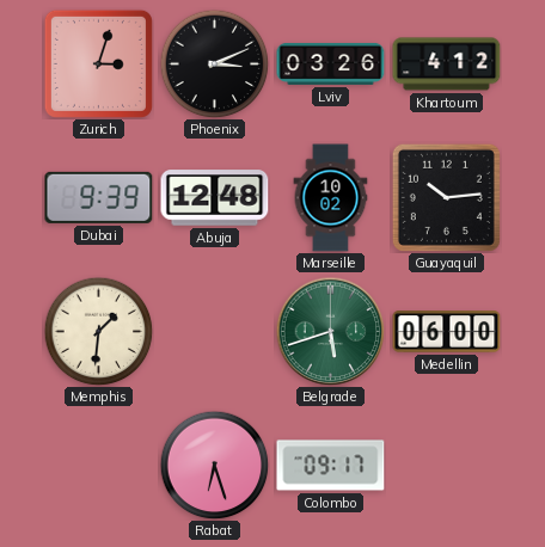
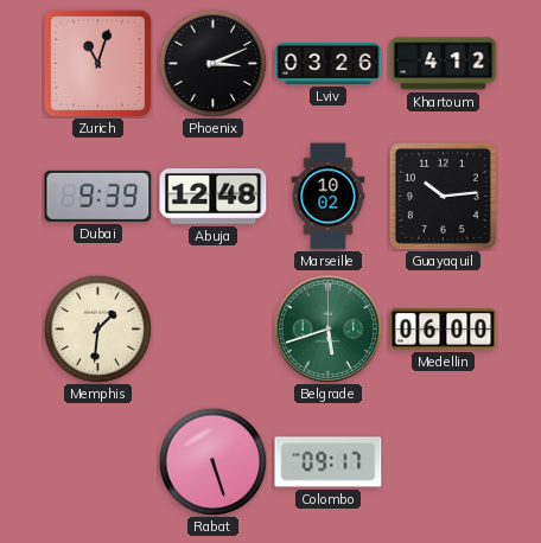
Zurich: 3:03 -> 11:03
Rabat: 6:27 -> 5:27
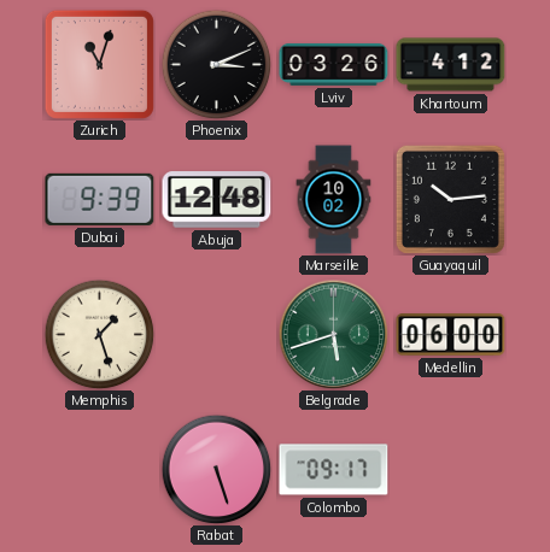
Memphis: 1:31 -> 1:27
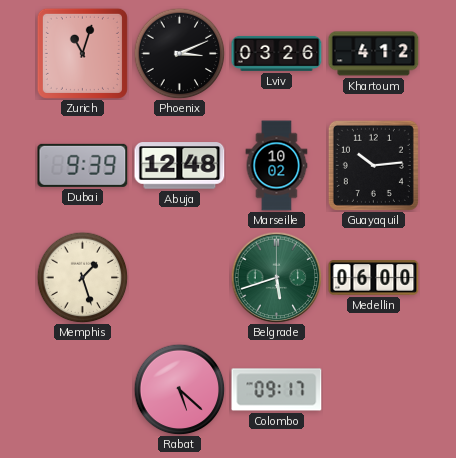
Rabat: 5:27 -> 5:22
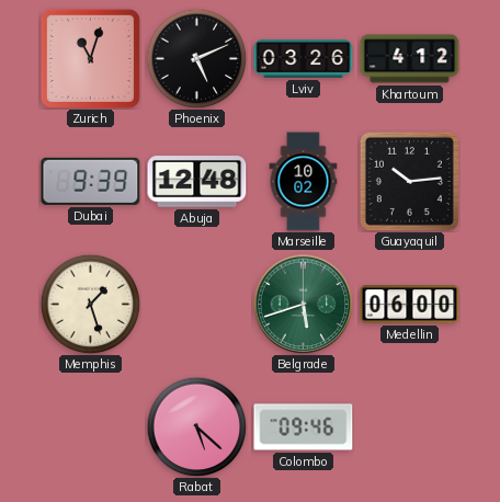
Phoenix: 3:11 -> 5:11
Colombo: 09:17 -> 09:46
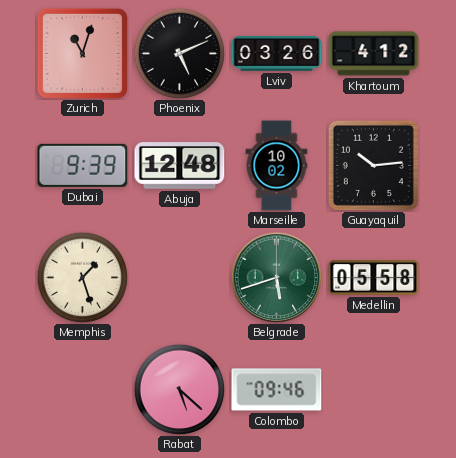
Medellin: 06:00 -> 05:58
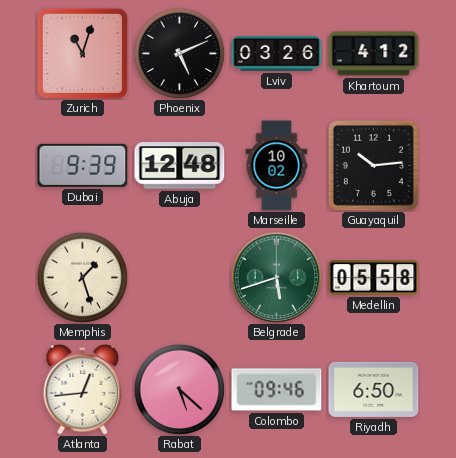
Atlanta: none -> 12:44
Riyadh: none -> 6:50
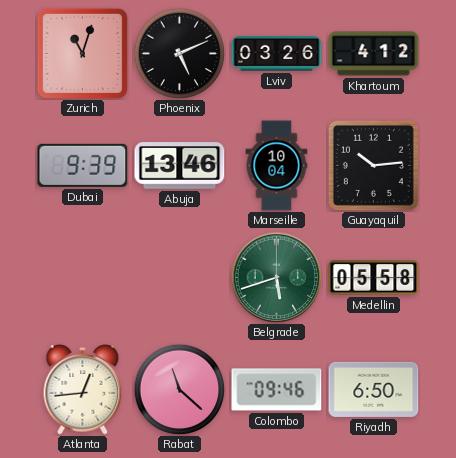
Abuja: 12:48 -> 13:46
Marseille: 10:02 -> 10:04
Memphis: 1:27 -> none
Rabat: 5:22 -> 11:22
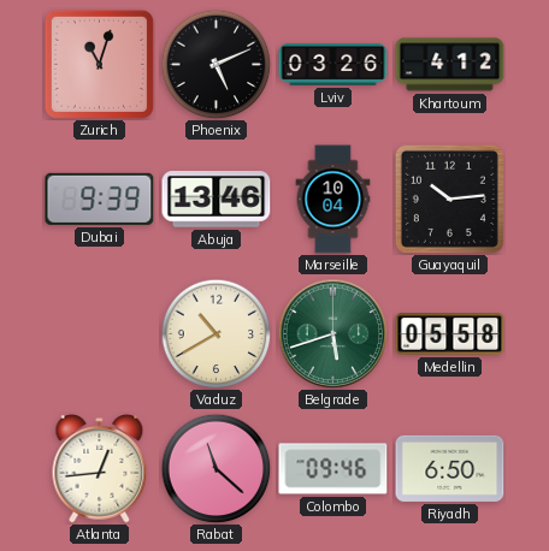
Vaduz: none -> 10:40
